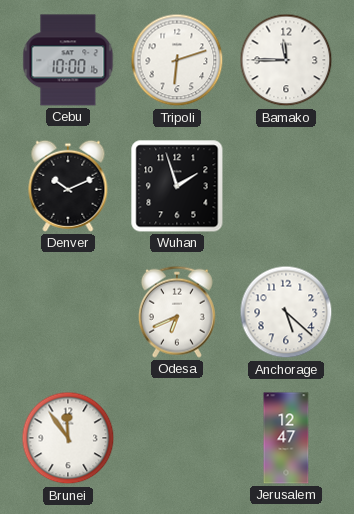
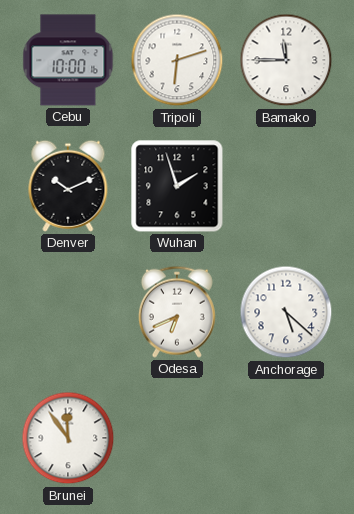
Jerusalem: 12:47 -> none
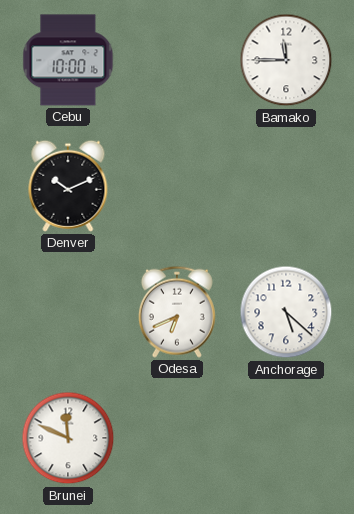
Tripoli: 6:12 -> none
Wuhan: 1:57 -> none
Brunei: 11:54 -> 11:49
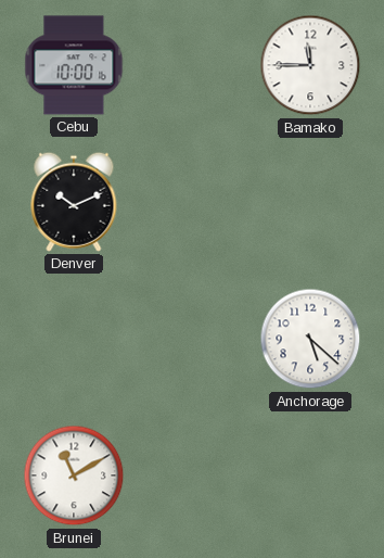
Odesa: 6:41 -> none
Brunei: 11:49 -> 11:10
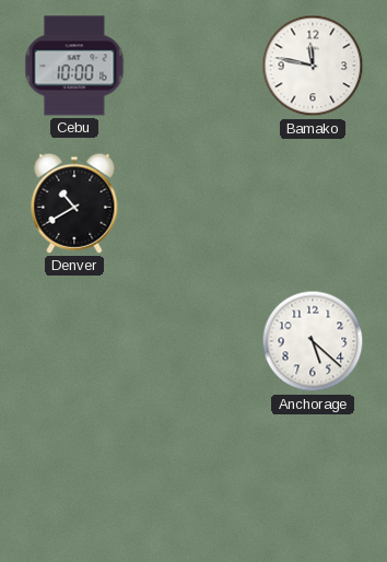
Bamako: 11:45 -> 11:47
Denver: 10:11 -> 10:40
Brunei: 11:10 -> none
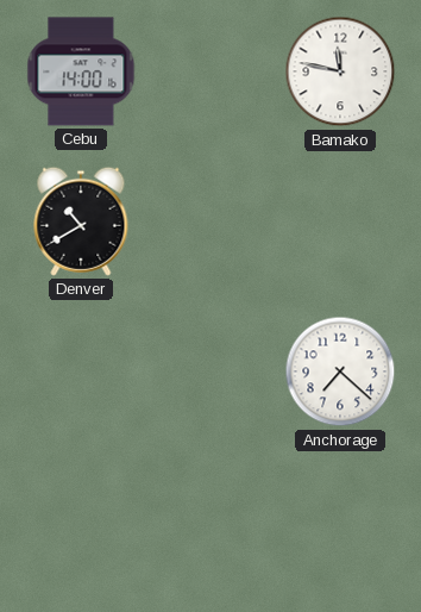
Cebu: 10:00 -> 14:00
Anchorage: 5:22 -> 7:22
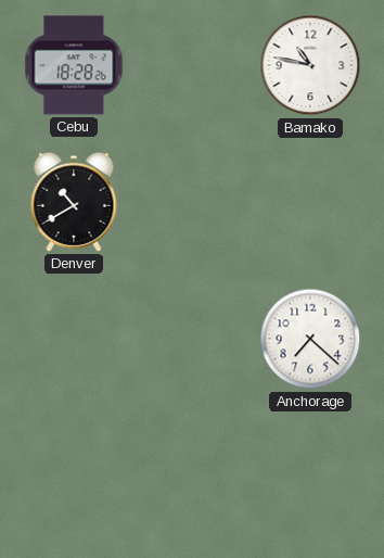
Cebu: 14:00 -> 18:28
Bamako: 11:47 -> 10:47
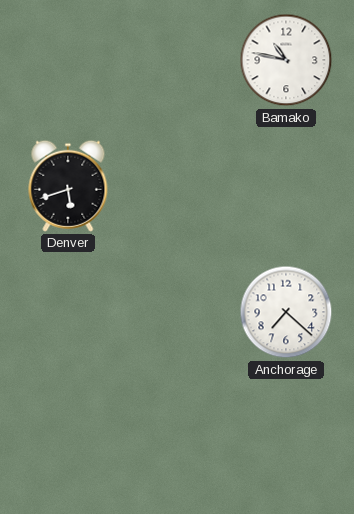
Cebu: 18:28 -> none
Denver: 10:40 -> 5:42
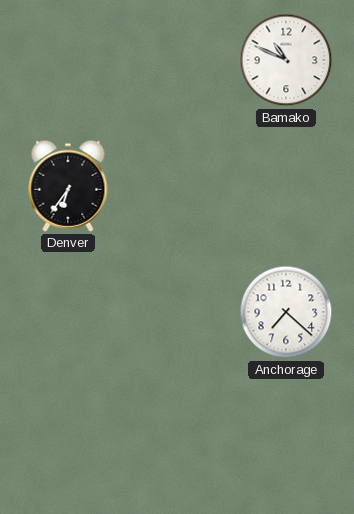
Bamako: 10:47 -> 10:49
Denver: 5:42 -> 6:36
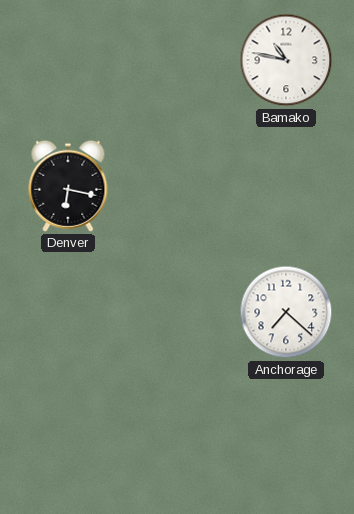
Bamako: 10:49 -> 10:47
Denver: 6:36 -> 6:17
